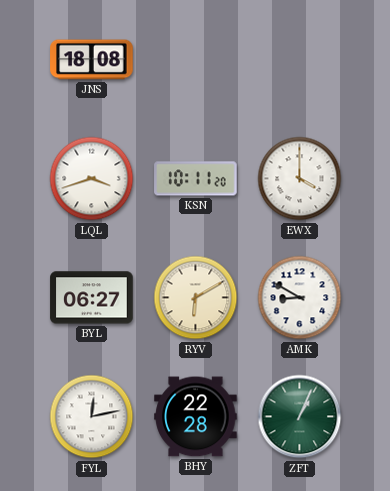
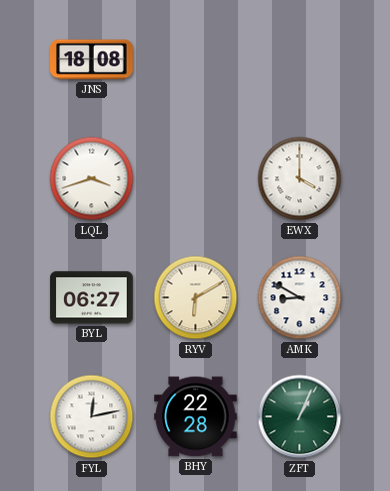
KSN: 10:11 -> none
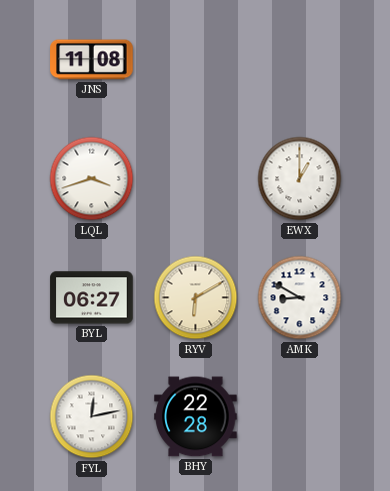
JNS: 18:08 -> 11:08
EWX: 4:00 -> 1:00
ZFT: 1:04 -> none
